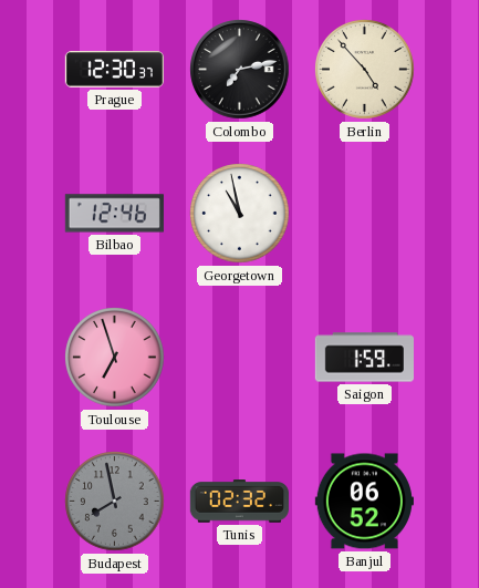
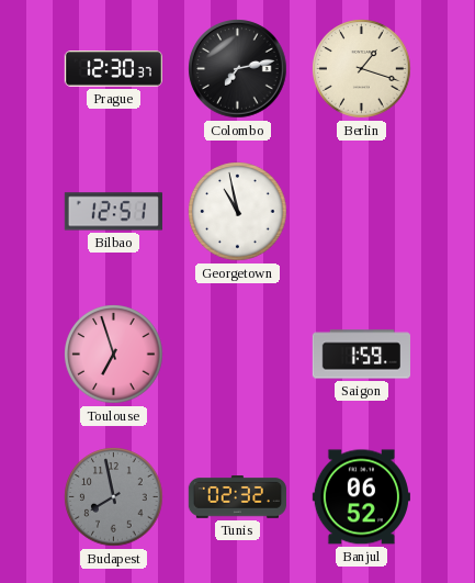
Berlin: 4:53 -> 1:18
Bilbao: 12:46 -> 12:51
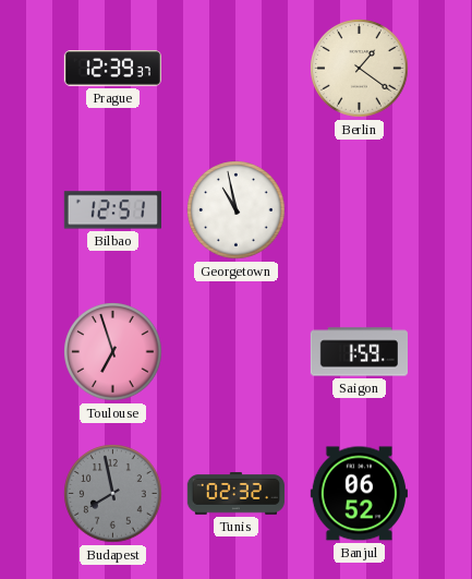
Prague: 12:30 -> 12:39
Colombo: 7:13 -> none
Berlin: 1:18 -> 1:21
